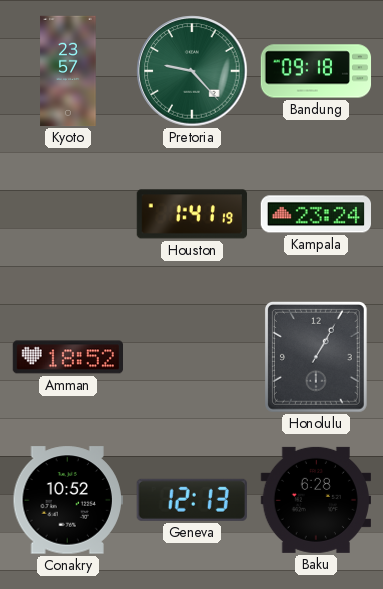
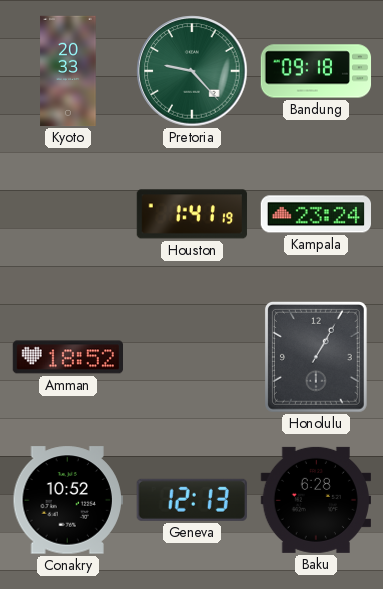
Kyoto: 23:57 -> 20:33
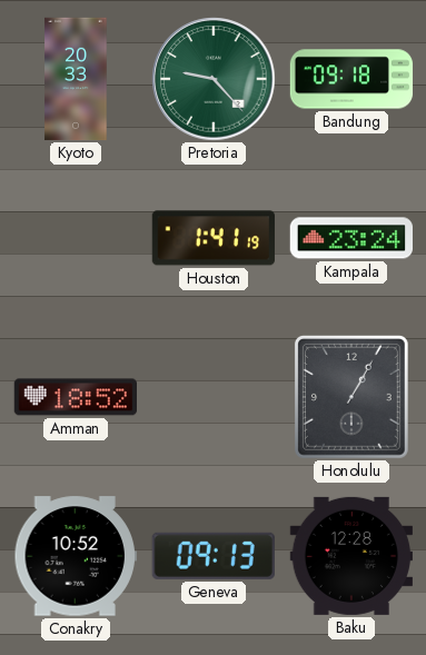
Geneva: 12:13 -> 09:13
Baku: 6:28 -> 12:28
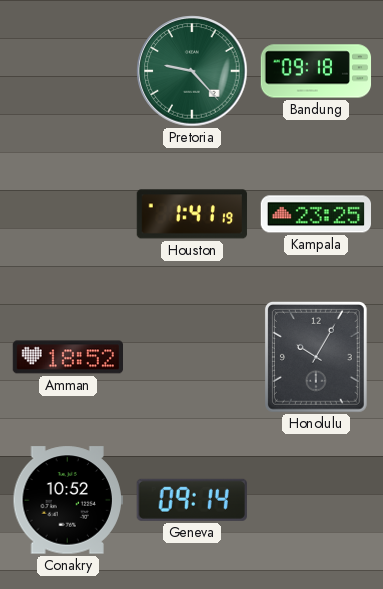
Kyoto: 20:33 -> none
Kampala: 23:24 -> 23:25
Honolulu: 1:05 -> 10:05
Geneva: 09:13 -> 09:14
Baku: 12:28 -> none
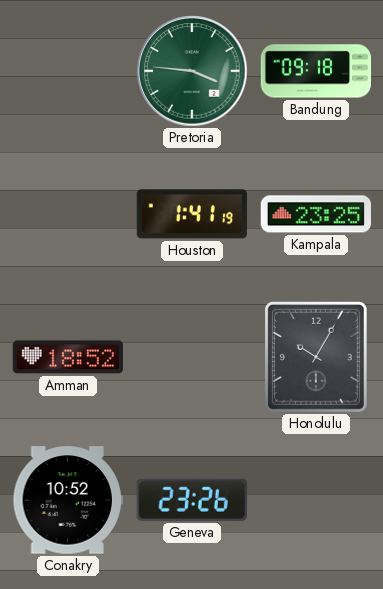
Pretoria: 9:23 -> 3:46
Geneva: 09:14 -> 23:26
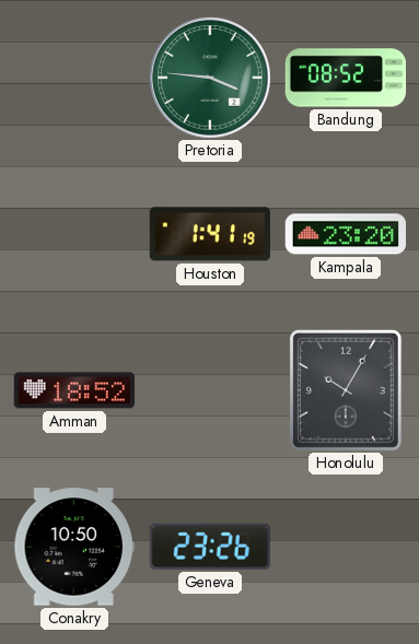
Bandung: 09:18 -> 08:52
Kampala: 23:25 -> 23:20
Conakry: 10:52 -> 10:50
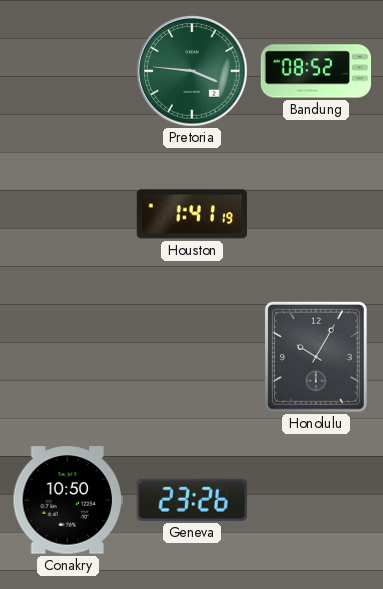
Kampala: 23:20 -> none
Amman: 18:52 -> none
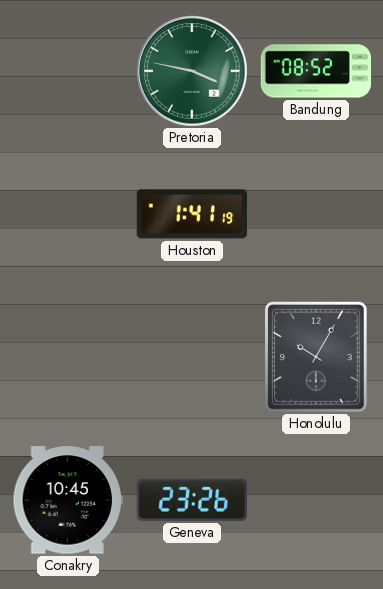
Pretoria: 3:46 -> 3:47
Conakry: 10:50 -> 10:45
